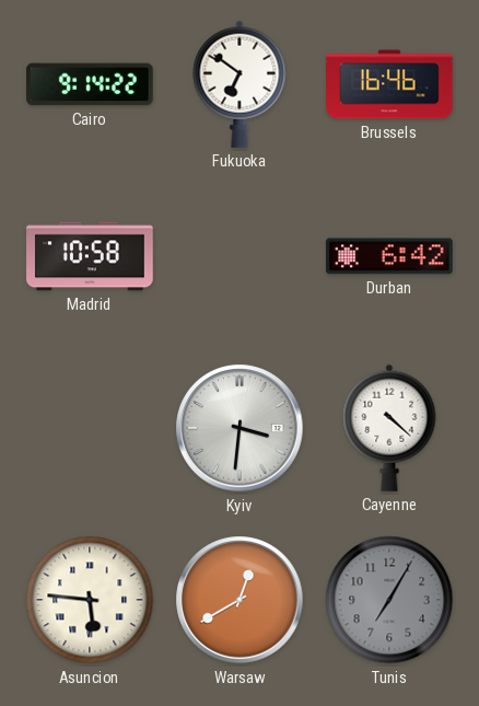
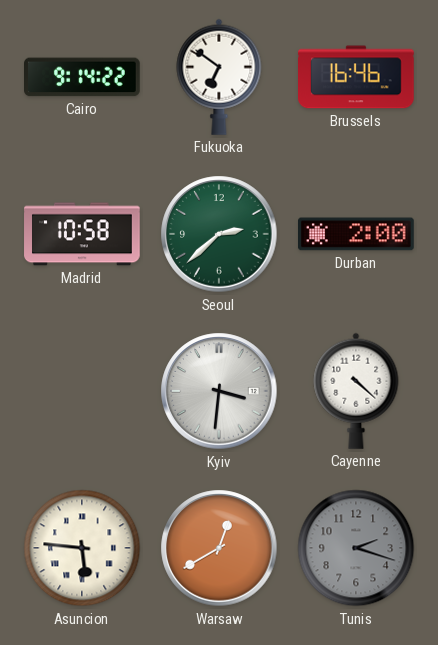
Seoul: none -> 2:38
Durban: 6:42 -> 2:00
Tunis: 7:05 -> 2:18
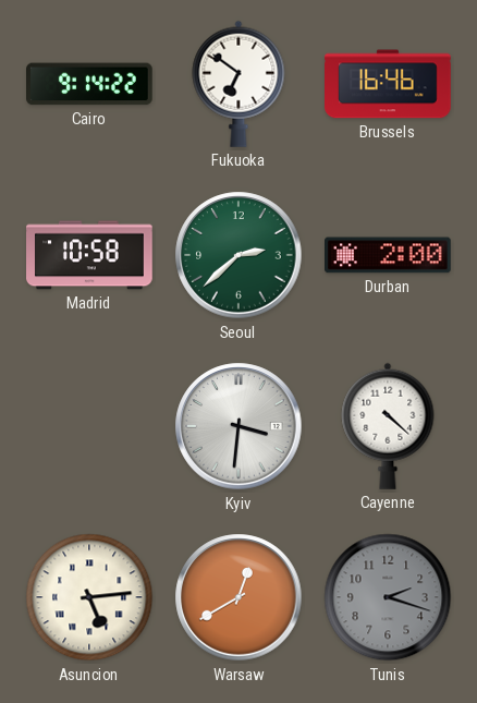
Asuncion: 5:46 -> 5:14
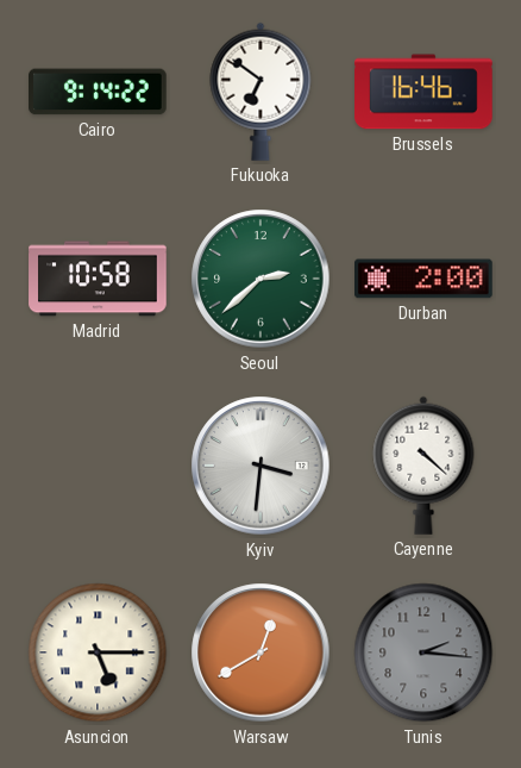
Asuncion: 5:14 -> 5:15
Tunis: 2:18 -> 2:16
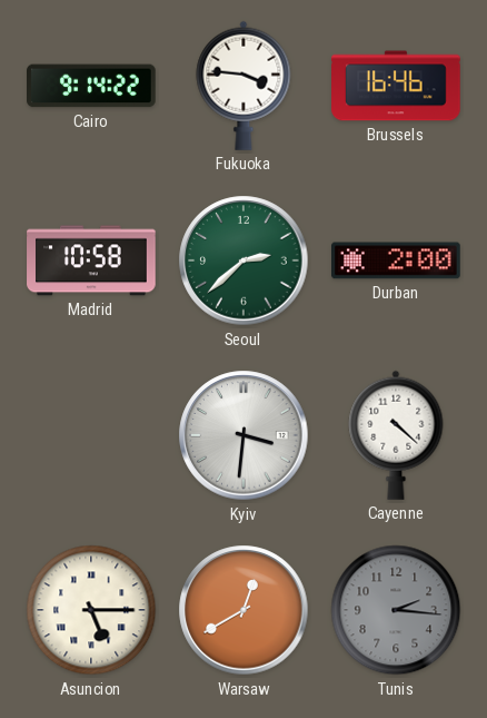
Fukuoka: 6:51 -> 3:46
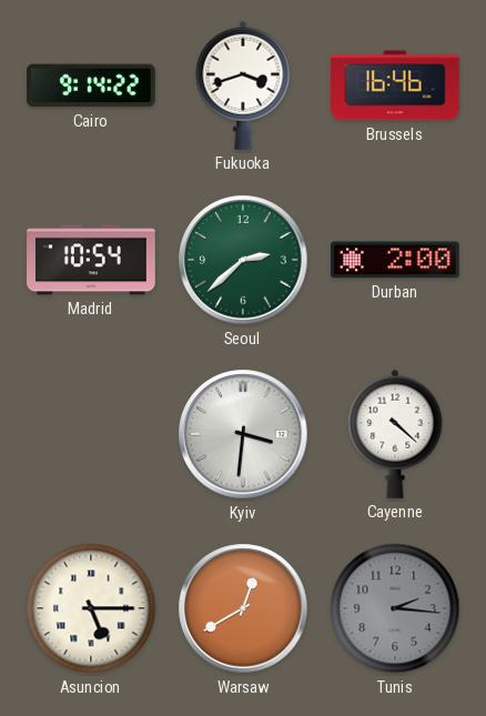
Fukuoka: 3:46 -> 3:42
Madrid: 10:58 -> 10:54
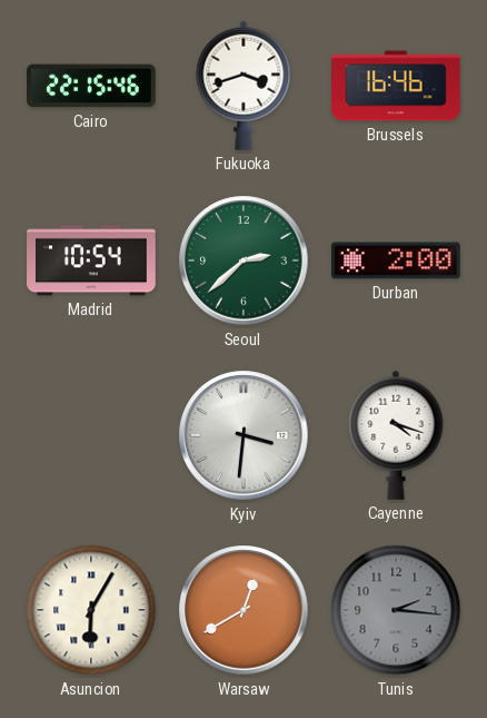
Cairo: 9:14 -> 22:15
Cayenne: 4:22 -> 4:18
Asuncion: 5:15 -> 6:05
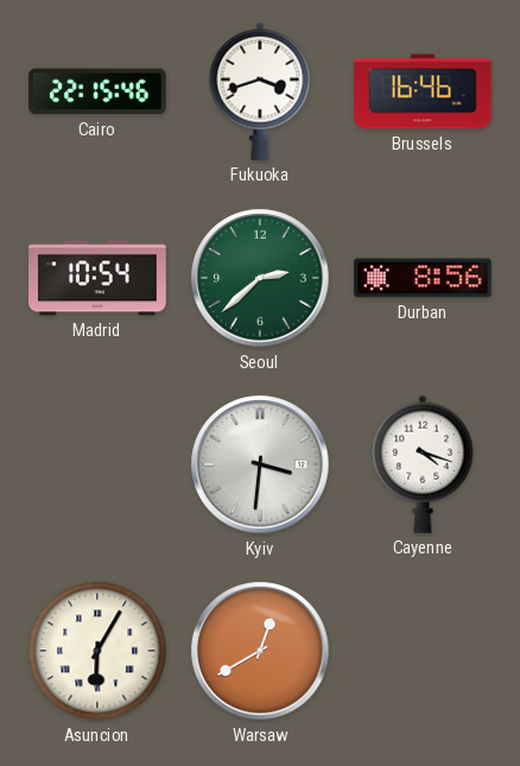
Durban: 2:00 -> 8:56
Tunis: 2:16 -> none
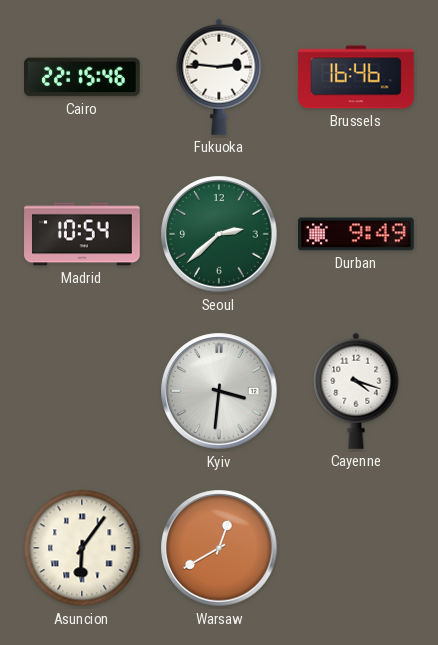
Fukuoka: 3:42 -> 2:46
Durban: 8:56 -> 9:49
Asuncion: 6:05 -> 6:06
